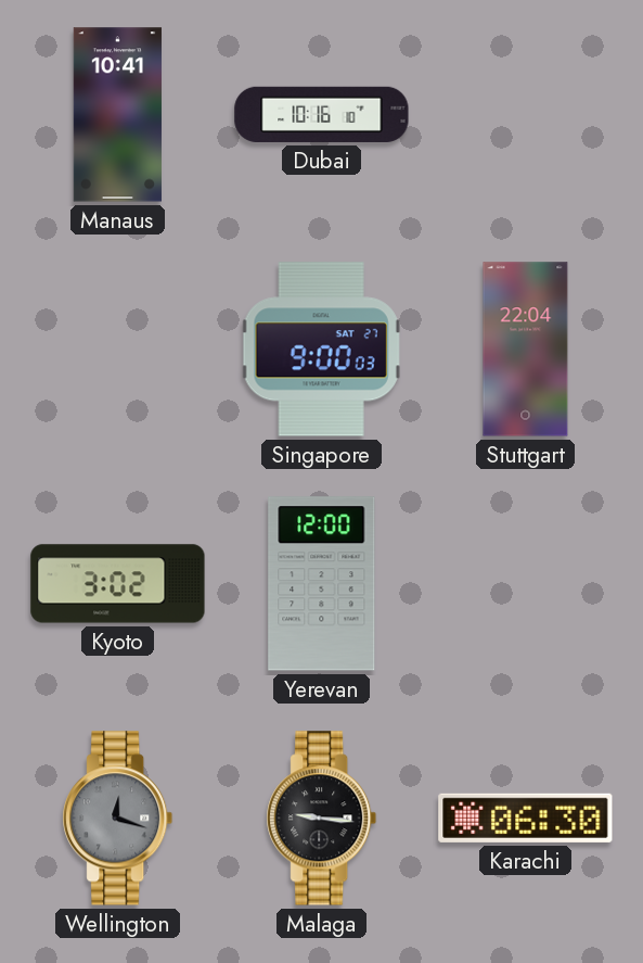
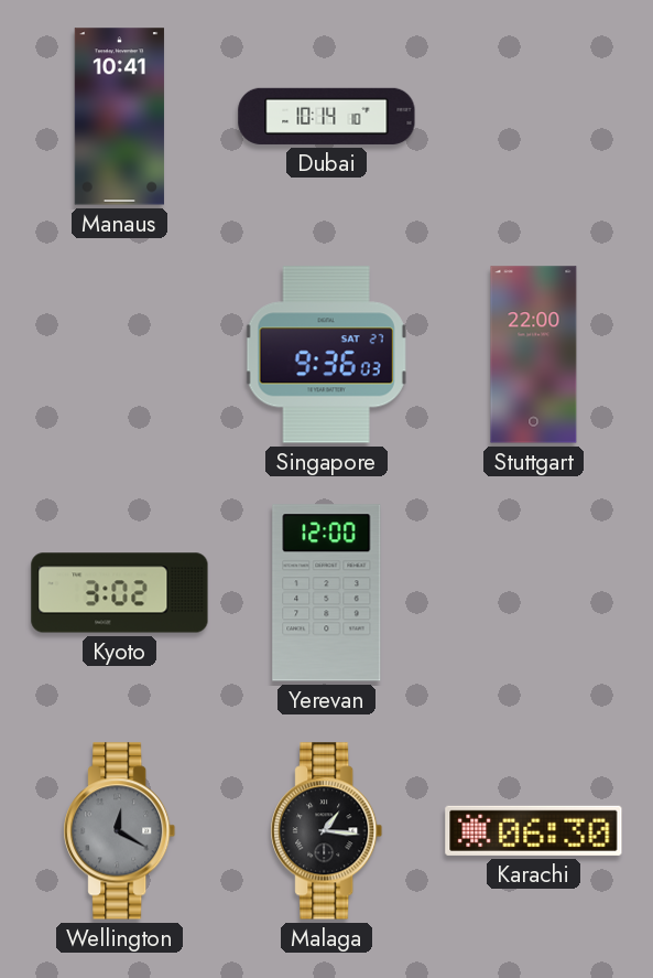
Dubai: 10:16 -> 10:14
Singapore: 9:00 -> 9:36
Stuttgart: 22:04 -> 22:00
Wellington: 12:18 -> 12:20
Malaga: 9:16 -> 1:16
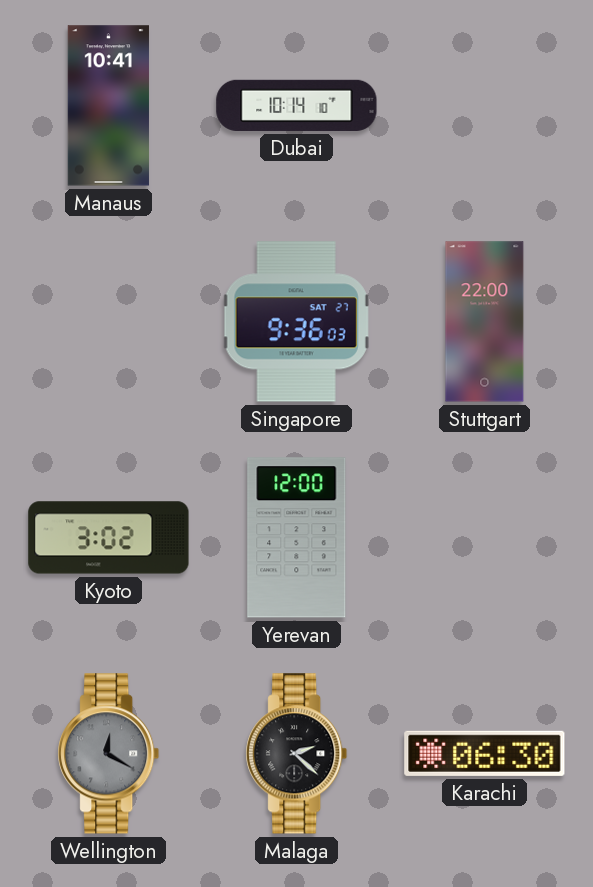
Malaga: 1:16 -> 2:22
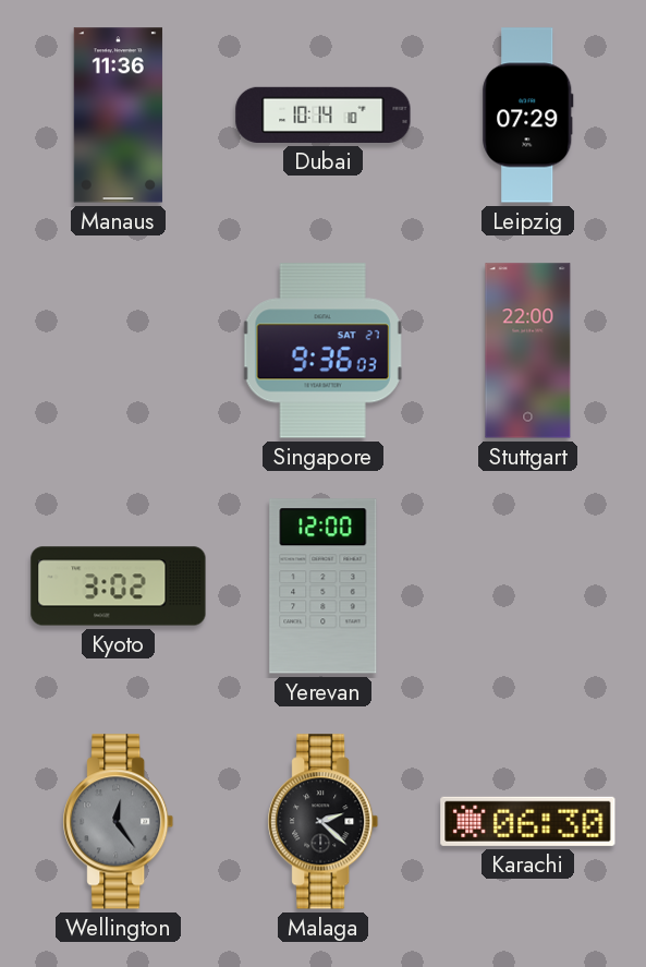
Manaus: 10:41 -> 11:36
Leipzig: none -> 07:29
Wellington: 12:20 -> 12:24
